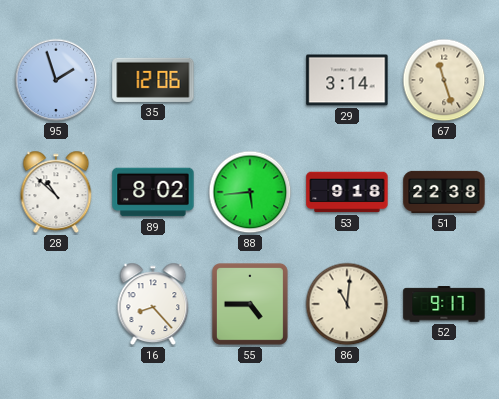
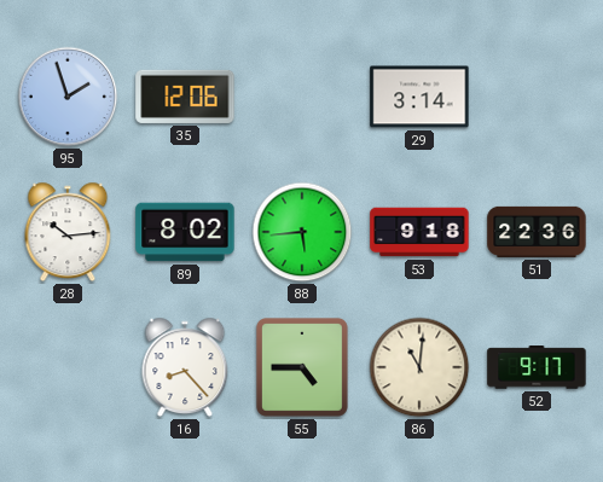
67: 11:27 -> none
28: 10:52 -> 10:14
51: 22:38 -> 22:36
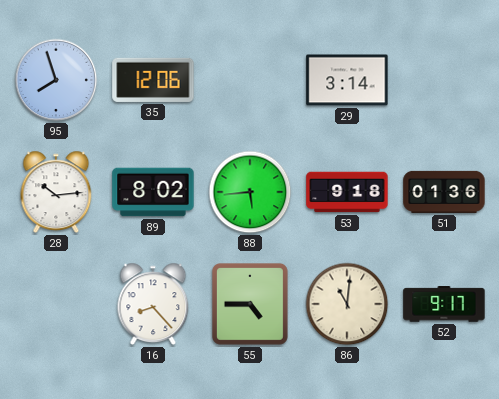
95: 1:57 -> 7:57
51: 22:36 -> 01:36
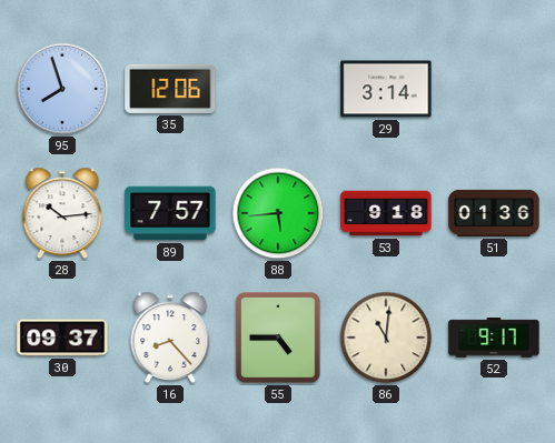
89: 8:02 -> 7:57
30: none -> 09:37
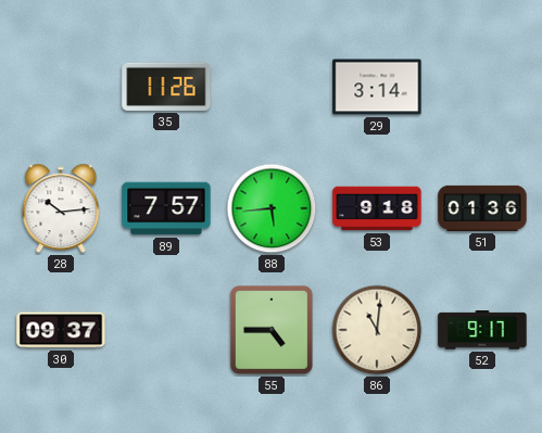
95: 7:57 -> none
35: 12:06 -> 11:26
16: 8:23 -> none
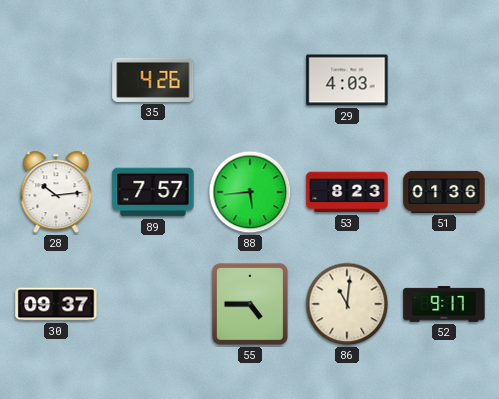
35: 11:26 -> 4:26
29: 3:14 -> 4:03
53: 9:18 -> 8:23
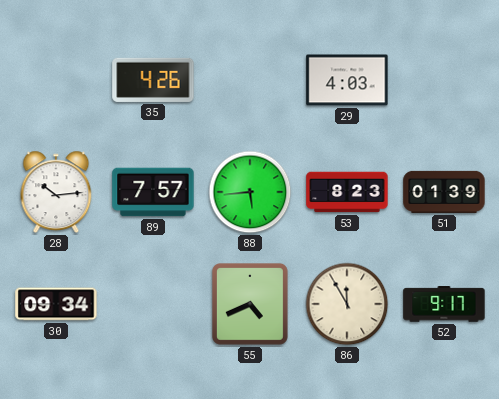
51: 01:36 -> 01:39
30: 09:37 -> 09:34
55: 4:45 -> 4:41
86: 11:01 -> 11:55
